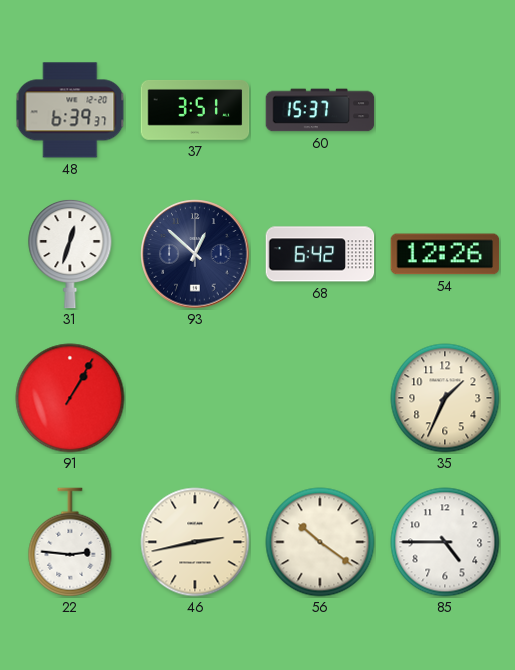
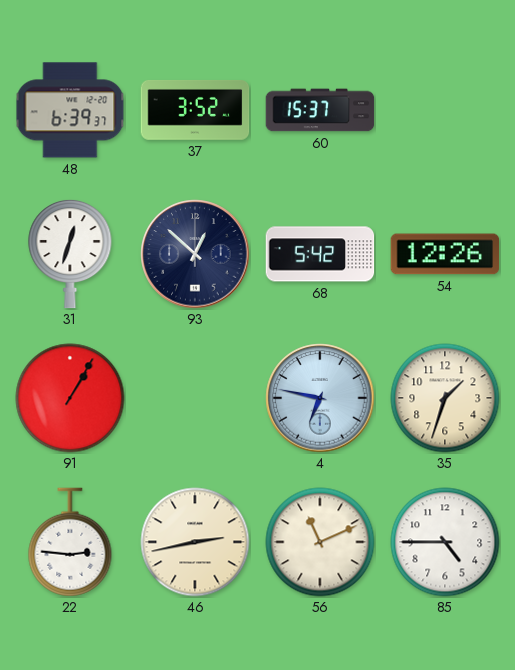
37: 3:51 -> 3:52
68: 6:42 -> 5:42
4: none -> 6:47
35: 1:34 -> 1:33
56: 10:21 -> 11:11
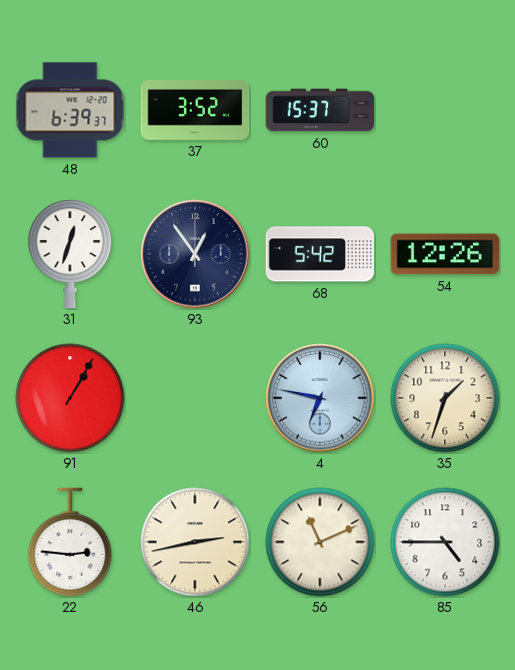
93: 12:52 -> 12:54
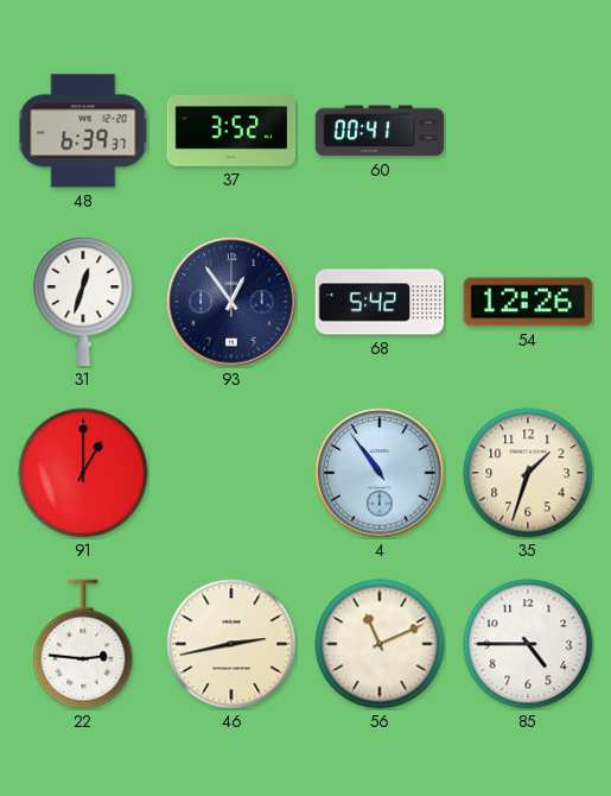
60: 15:37 -> 00:41
91: 1:05 -> 1:00
4: 6:47 -> 10:54
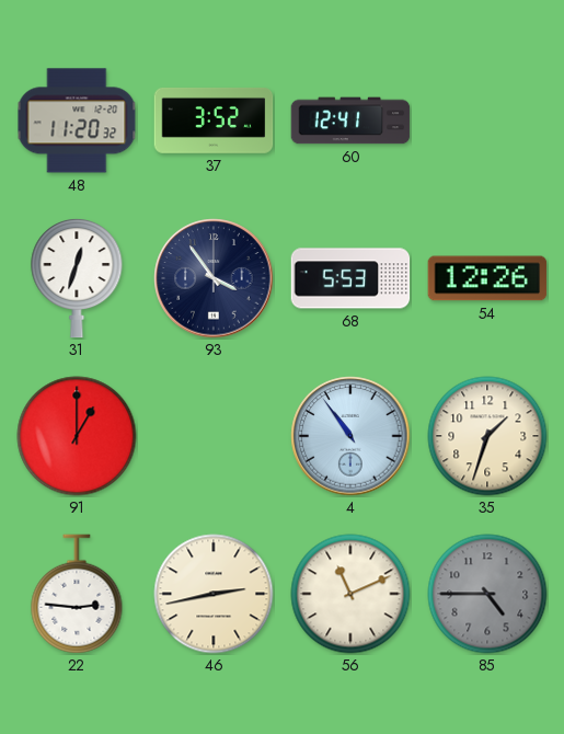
48: 6:39 -> 11:20
60: 00:41 -> 12:41
93: 12:54 -> 3:54
68: 5:42 -> 5:53
85 dial: white -> grey
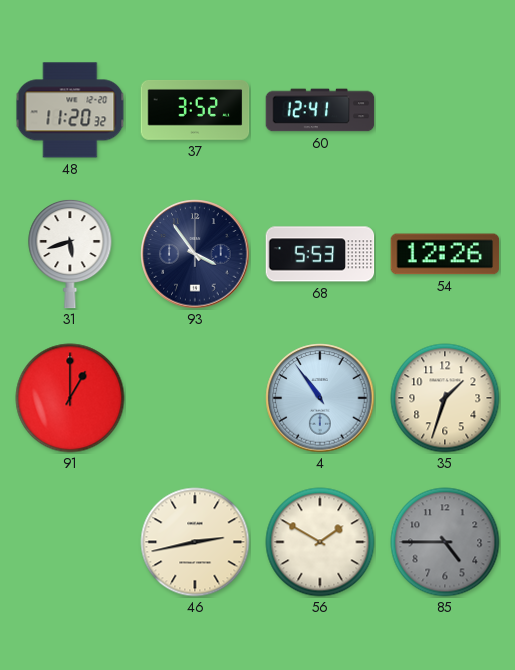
31: 12:33 -> 5:42
22: 2:46 -> none
56: 11:11 -> 1:50
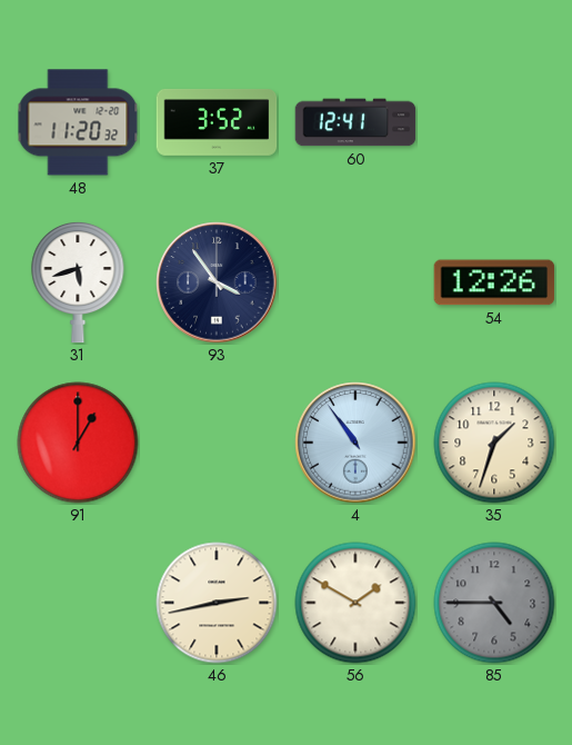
68: 5:53 -> none
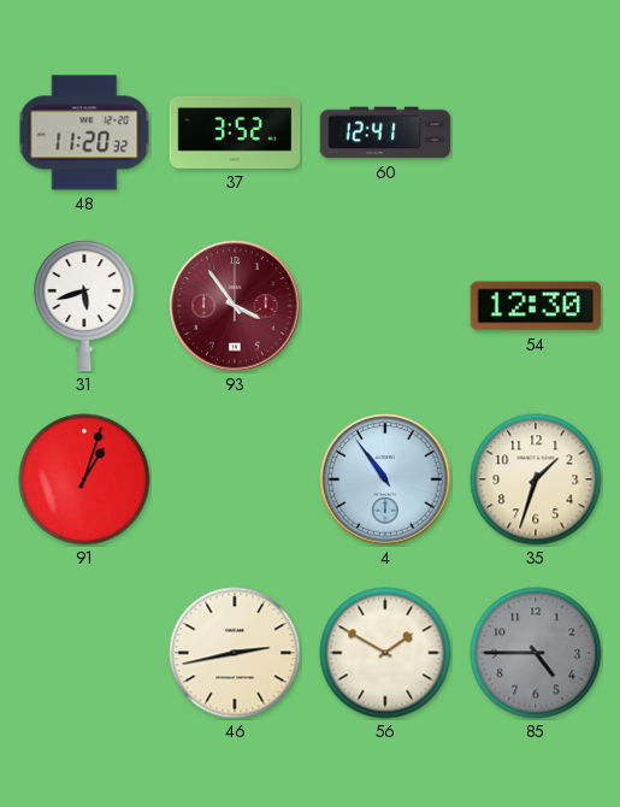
93 dial: navy -> burgundy
54: 12:26 -> 12:30
91: 1:00 -> 1:03
